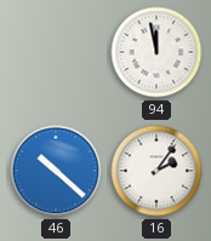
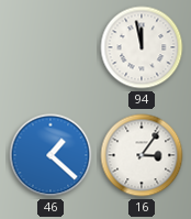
46: 10:22 -> 1:22
16: 2:06 -> 3:06
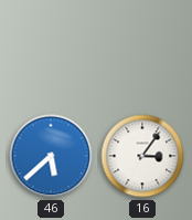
94: 11:58 -> none
46: 1:22 -> 5:38
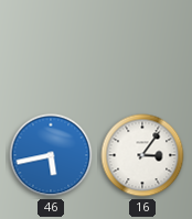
46: 5:38 -> 5:43
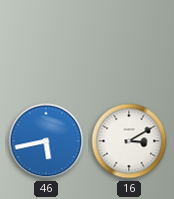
16: 3:06 -> 3:10
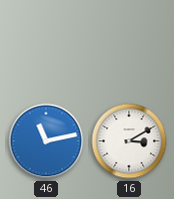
46: 5:43 -> 11:13
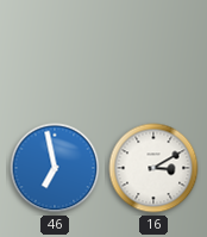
46: 11:13 -> 6:58
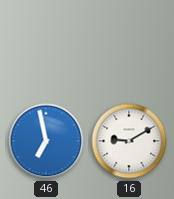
16: 3:10 -> 9:10
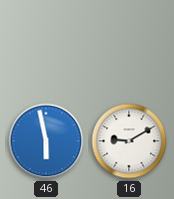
46: 6:58 -> 5:58
